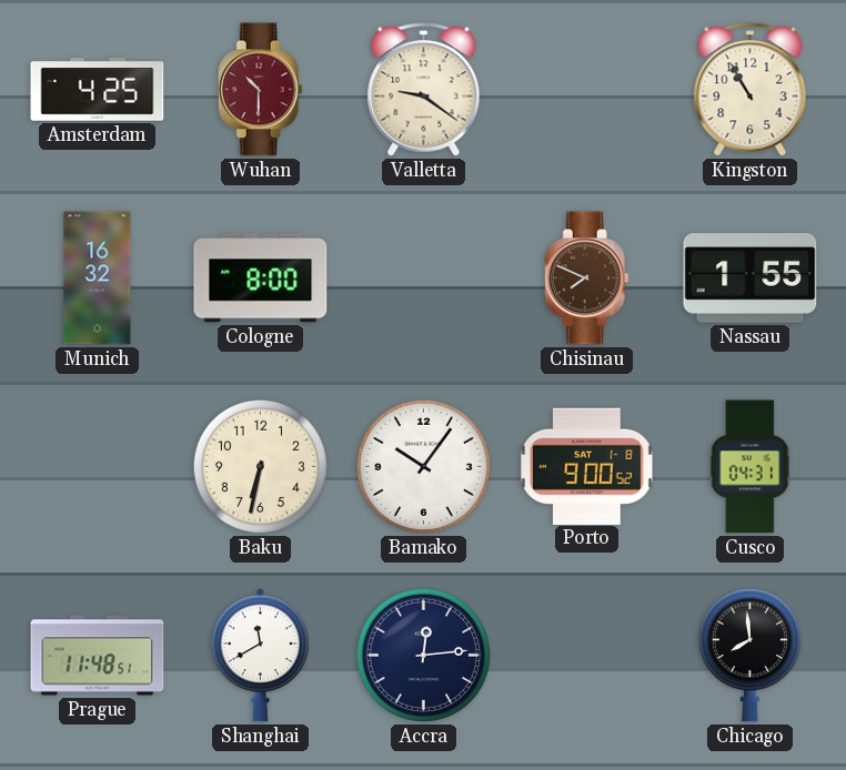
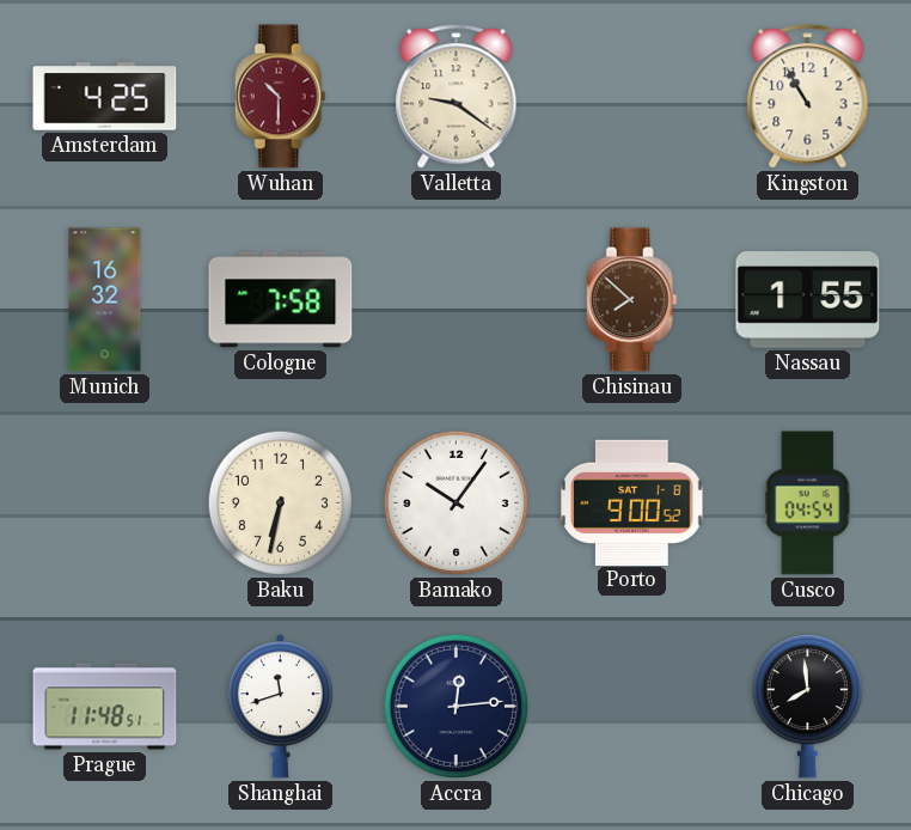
Cologne: 8:00 -> 7:58
Chisinau: 7:49 -> 7:52
Cusco: 04:31 -> 04:54
Shanghai: 11:40 -> 11:42
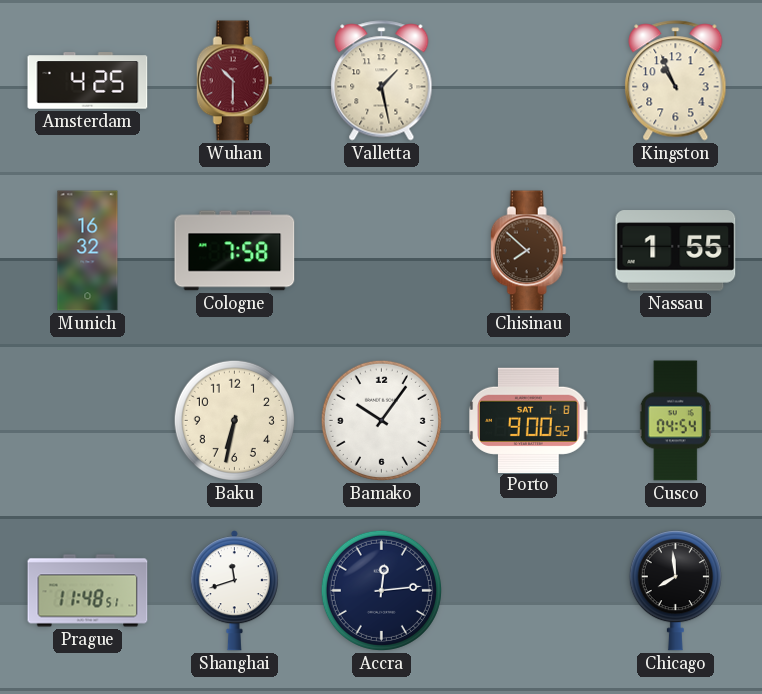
Valletta: 9:21 -> 1:28
Kingston: 10:55 -> 10:56
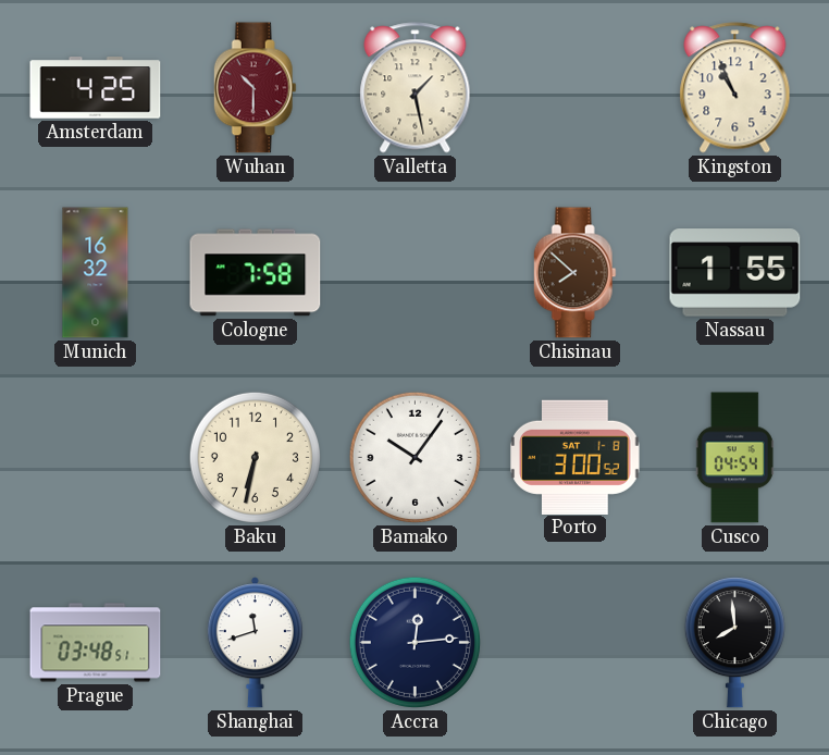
Porto: 9:00 -> 3:00
Prague: 11:48 -> 03:48
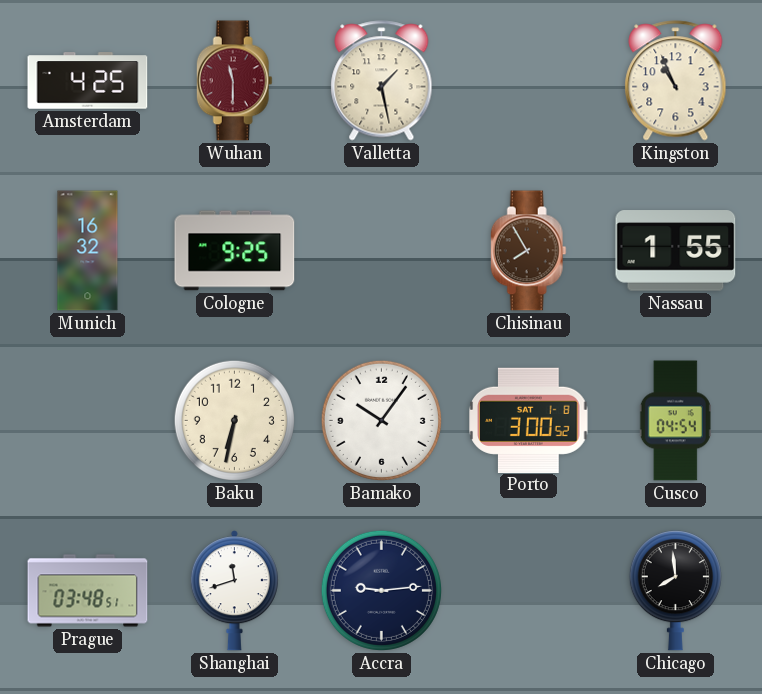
Wuhan: 10:30 -> 11:30
Cologne: 7:58 -> 9:25
Chisinau: 7:52 -> 7:55
Accra: 12:14 -> 9:14
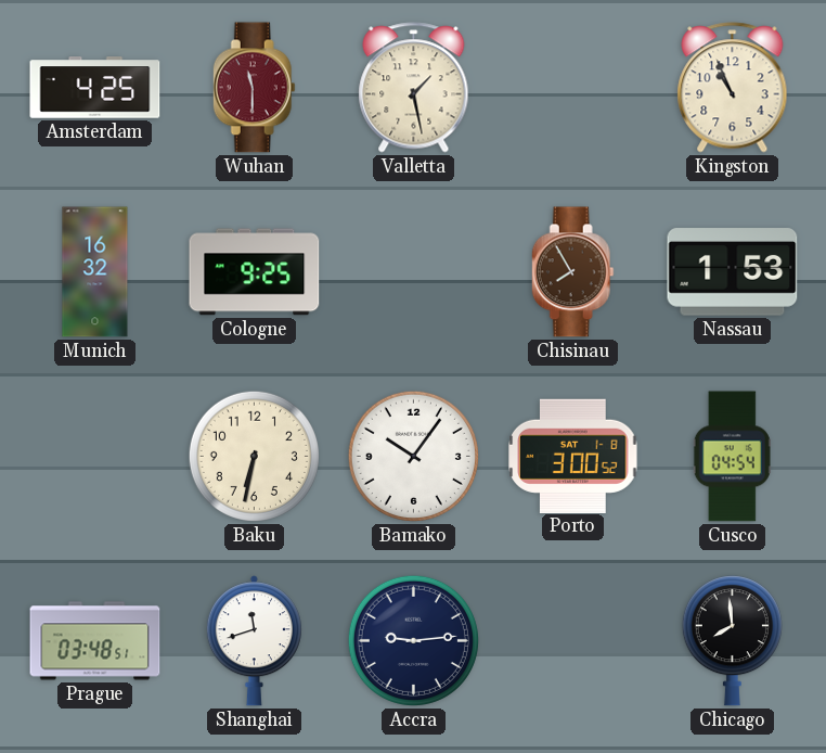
Nassau: 1:55 -> 1:53
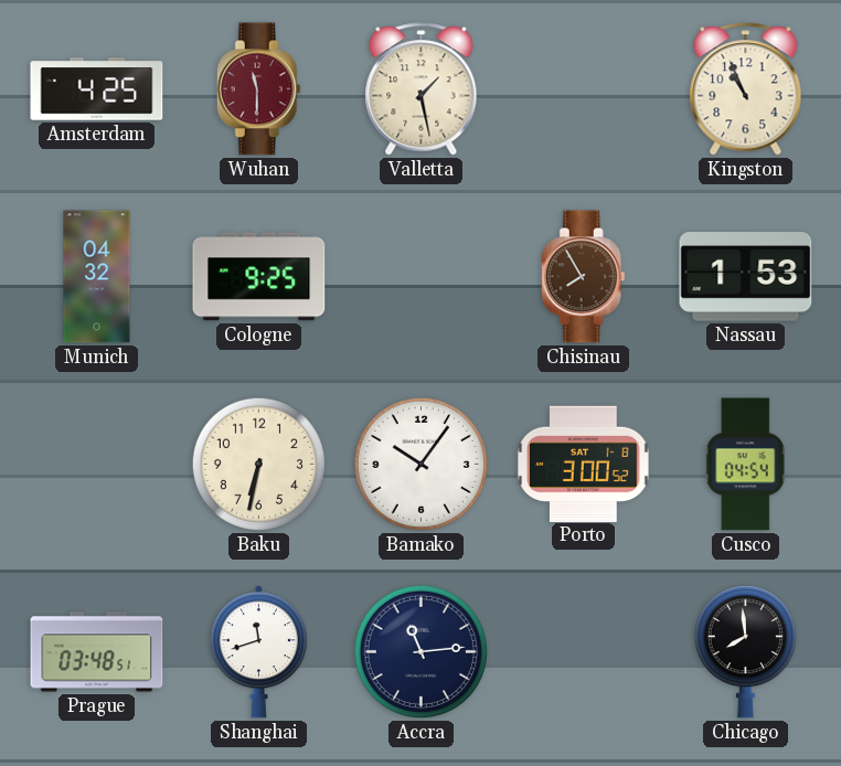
Munich: 16:32 -> 04:32
Accra: 9:14 -> 11:14
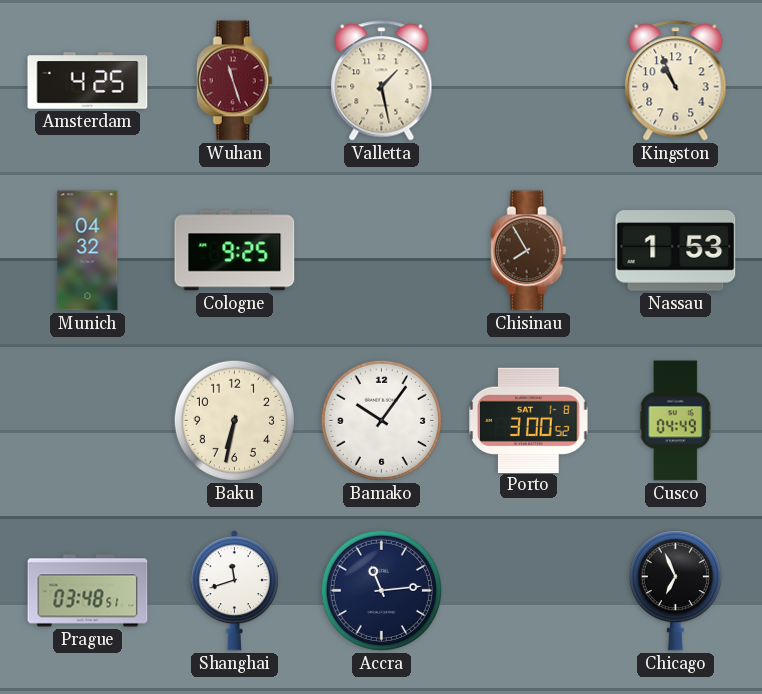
Wuhan: 11:30 -> 11:27
Cusco: 04:54 -> 04:49
Chicago: 7:59 -> 6:56
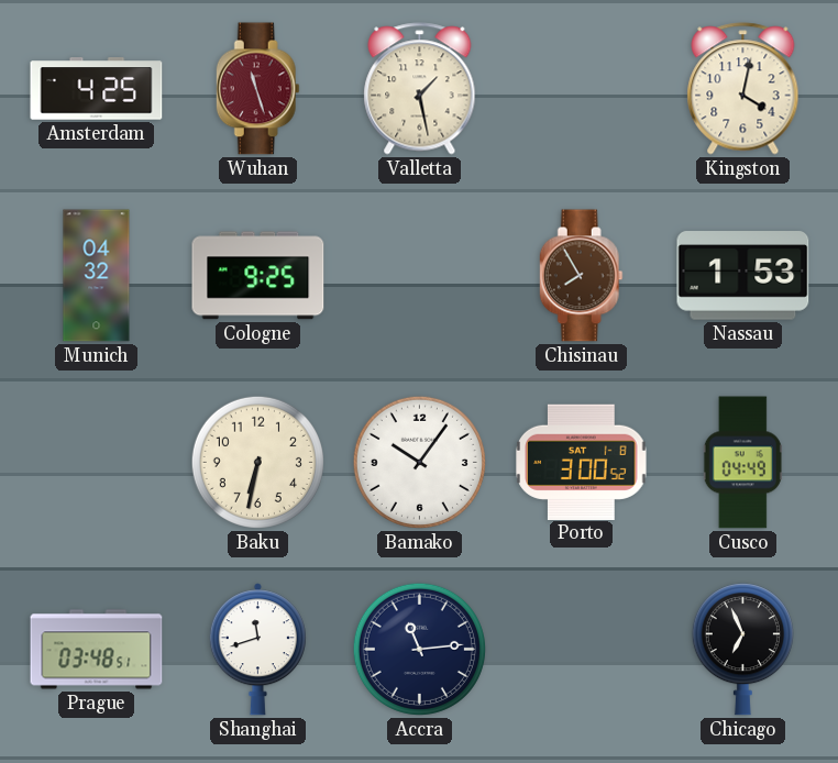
Kingston: 10:56 -> 4:02
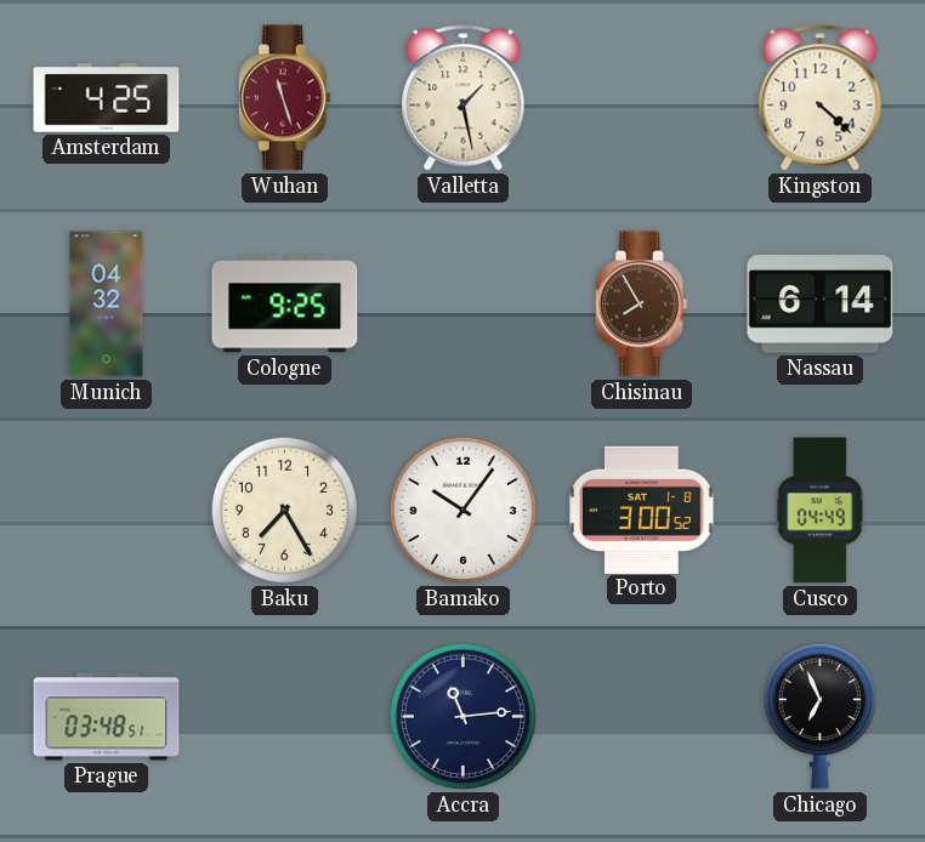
Kingston: 4:02 -> 4:22
Nassau: 1:53 -> 6:14
Baku: 6:32 -> 7:25
Shanghai: 11:42 -> none
